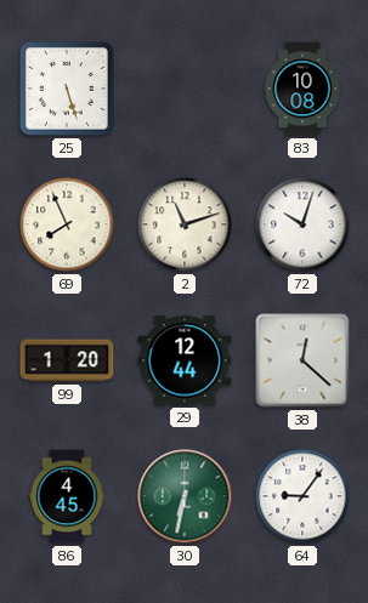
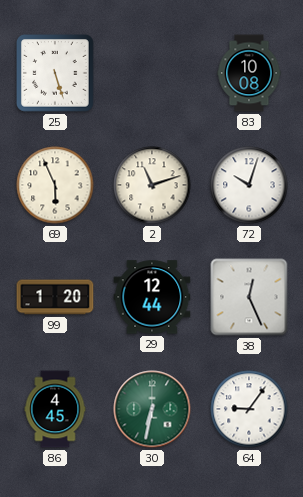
69: 7:56 -> 5:56
38: 12:22 -> 12:26
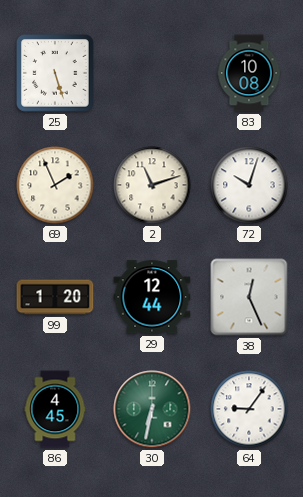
69: 5:56 -> 1:56
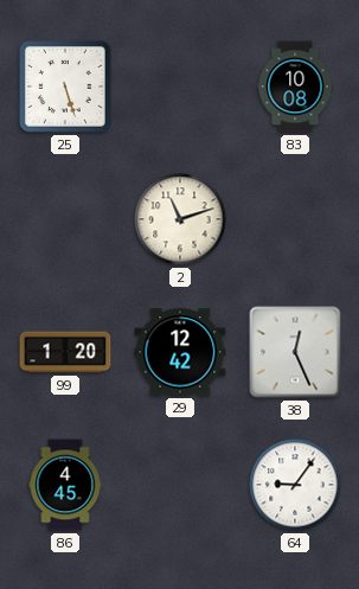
69: 1:56 -> none
72: 10:03 -> none
29: 12:44 -> 12:42
30: 6:32 -> none
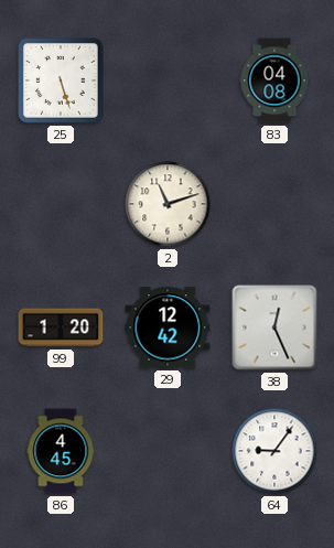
83: 10:08 -> 04:08
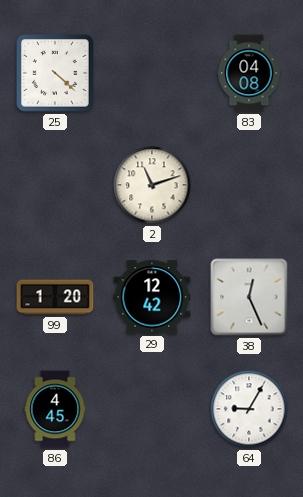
25: 5:27 -> 4:22
64: 9:06 -> 9:05
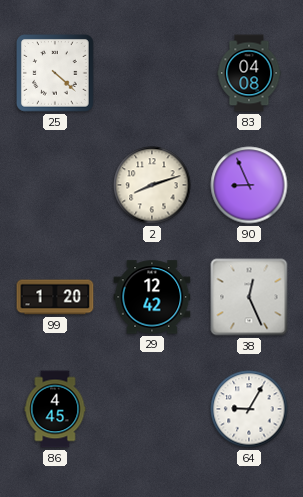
2: 11:12 -> 8:12
90: none -> 8:56
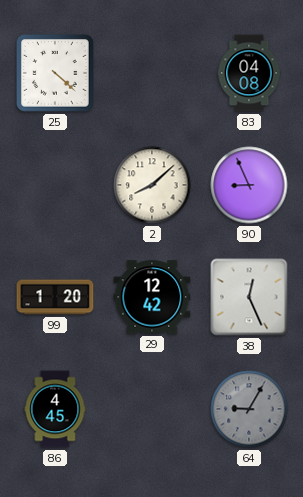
2: 8:12 -> 8:08
64 dial: white -> grey
